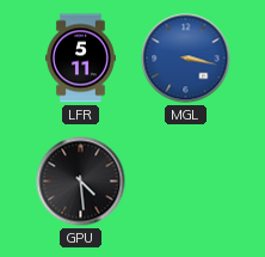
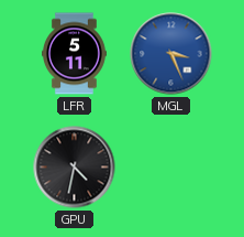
MGL: 3:17 -> 3:26
GPU: 4:29 -> 4:32
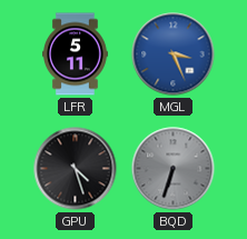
GPU: 4:32 -> 4:27
BQD: none -> 6:33
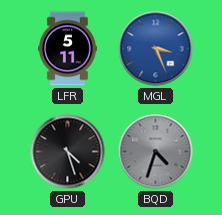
BQD: 6:33 -> 4:33
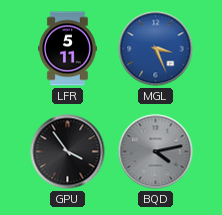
GPU: 4:27 -> 3:54
BQD: 4:33 -> 4:13
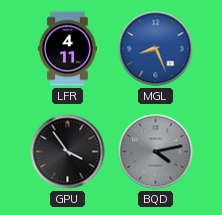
LFR: 5:11 -> 4:11
MGL: 3:26 -> 8:26
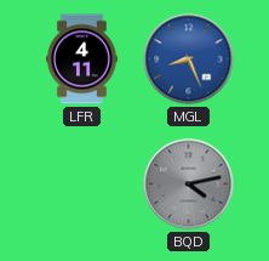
GPU: 3:54 -> none
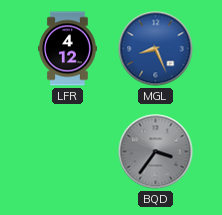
LFR: 4:11 -> 4:12
BQD: 4:13 -> 3:36
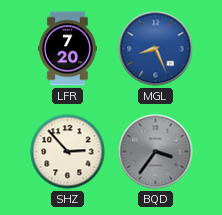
LFR: 4:12 -> 7:20
SHZ: none -> 2:53
